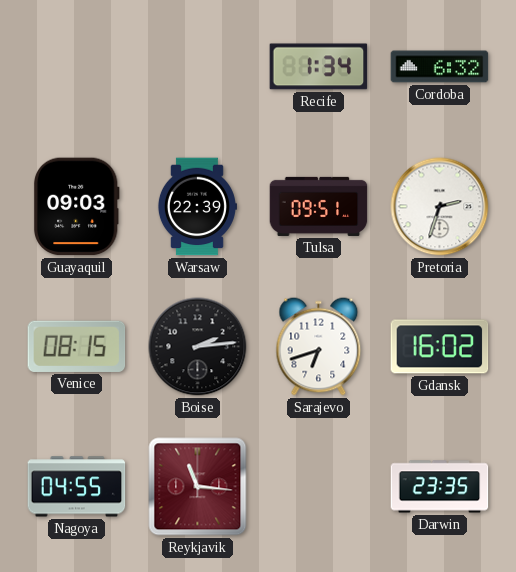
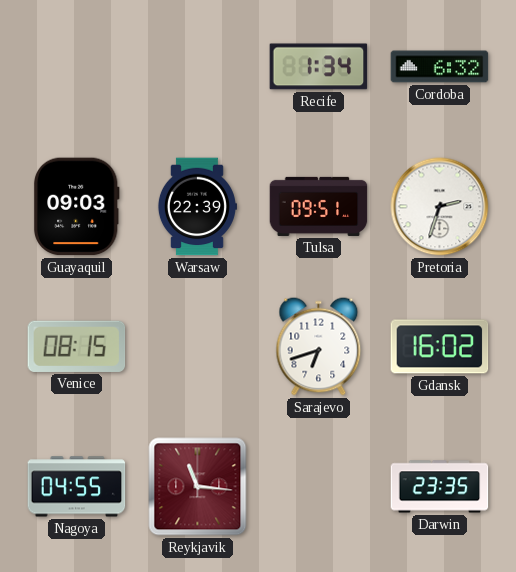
Boise: 2:14 -> none
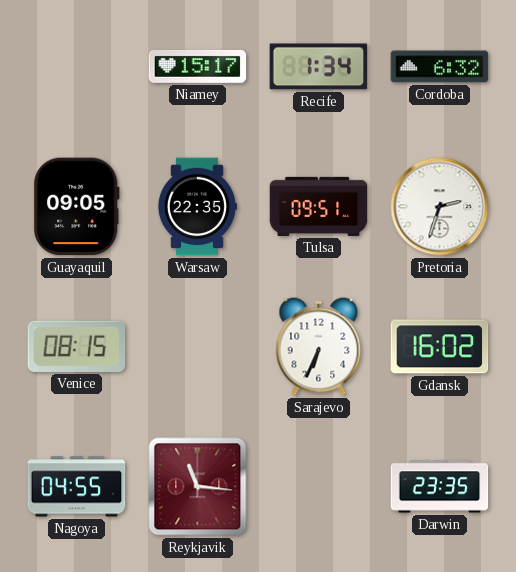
Niamey: none -> 15:17
Guayaquil: 09:03 -> 09:05
Warsaw: 22:39 -> 22:35
Sarajevo: 6:42 -> 6:34
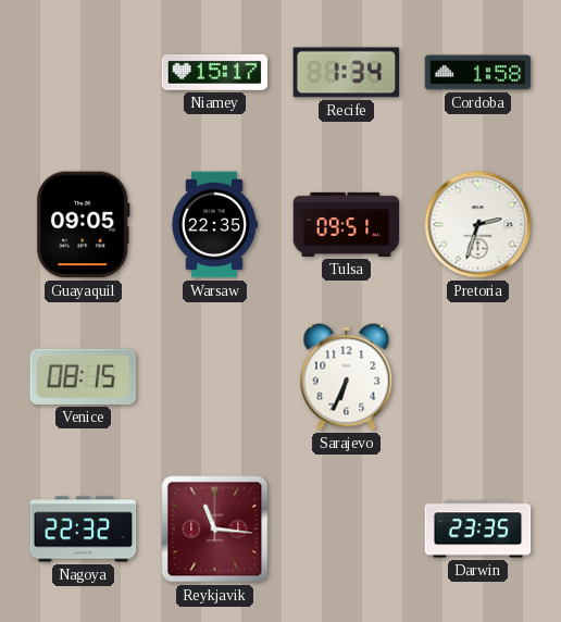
Cordoba: 6:32 -> 1:58
Gdansk: 16:02 -> none
Nagoya: 04:55 -> 22:32
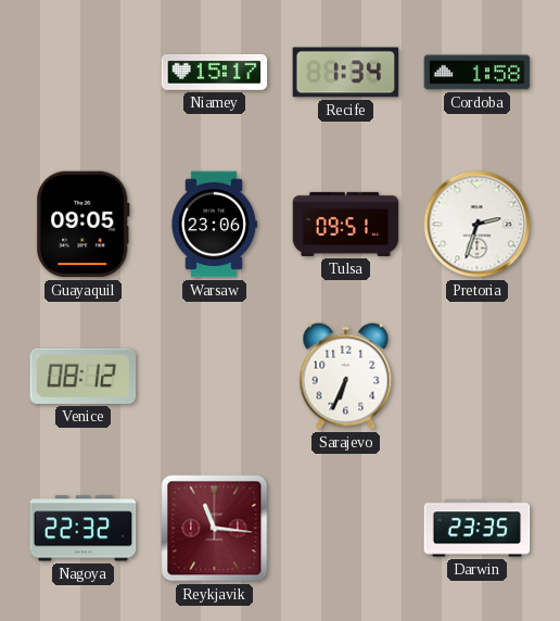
Warsaw: 22:35 -> 23:06
Venice: 08:15 -> 08:12
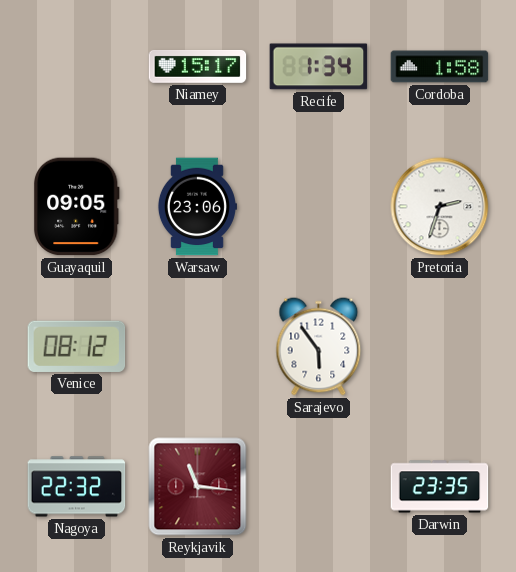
Tulsa: 09:51 -> none
Sarajevo: 6:34 -> 5:54
